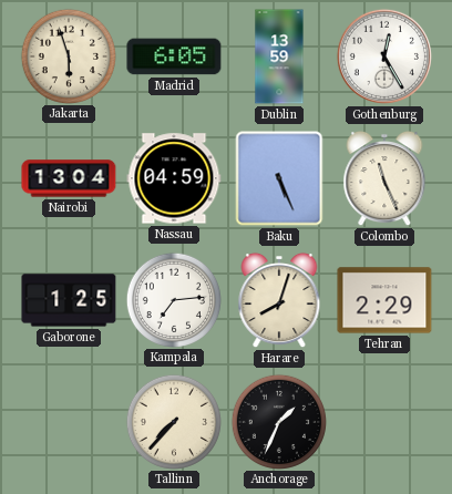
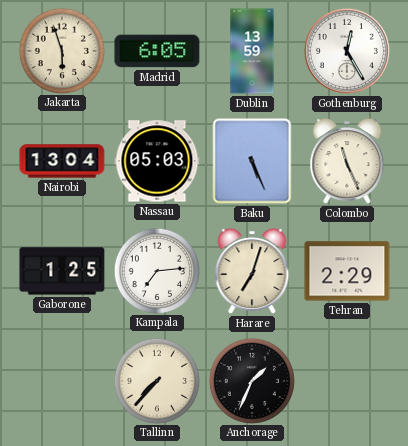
Nassau: 04:59 -> 05:03
Harare: 8:03 -> 7:03
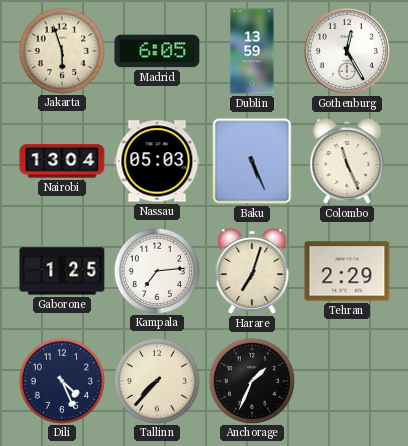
Dili: none -> 4:26
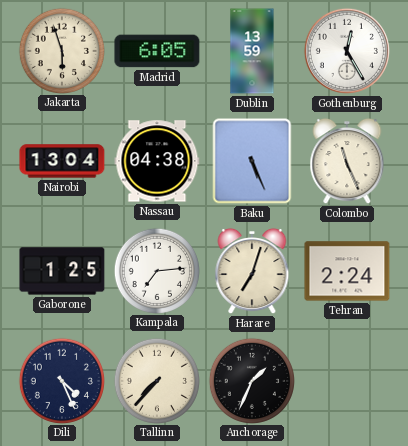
Nassau: 05:03 -> 04:38
Tehran: 2:29 -> 2:24
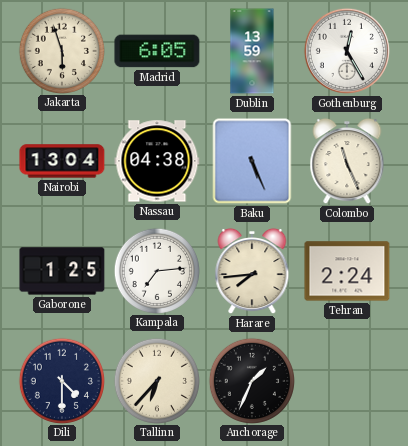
Harare: 7:03 -> 7:44
Dili: 4:26 -> 4:30
Tallinn: 7:37 -> 6:37
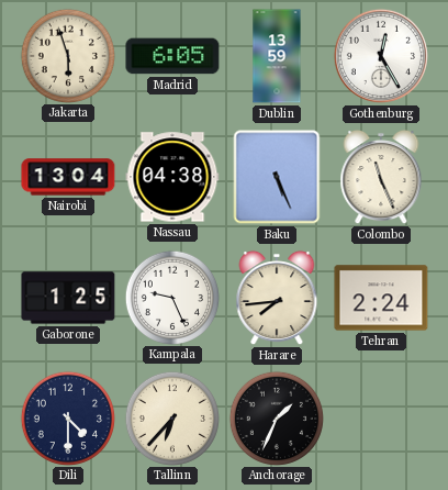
Kampala: 7:14 -> 9:26
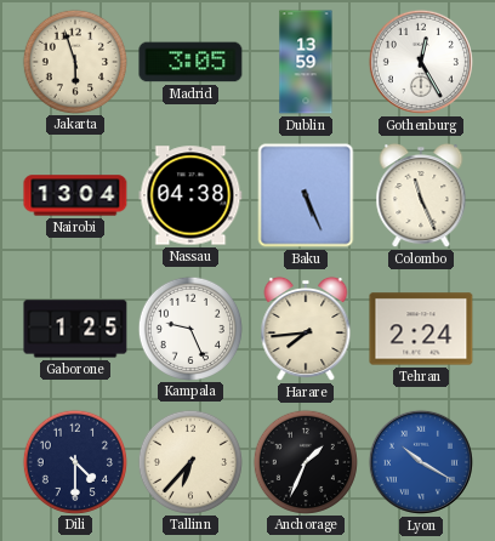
Madrid: 6:05 -> 3:05
Lyon: none -> 10:20
